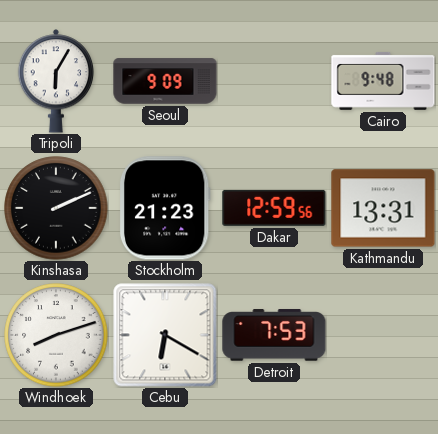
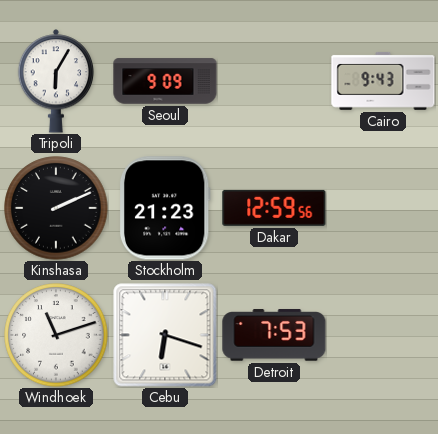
Cairo: 9:48 -> 9:43
Kathmandu: 13:31 -> none
Windhoek: 8:12 -> 11:12
Cebu: 6:20 -> 6:18
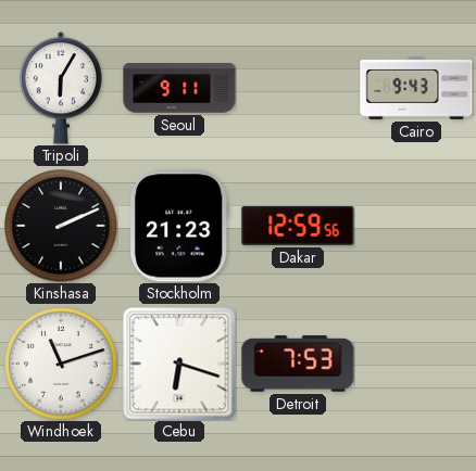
Seoul: 9:09 -> 9:11
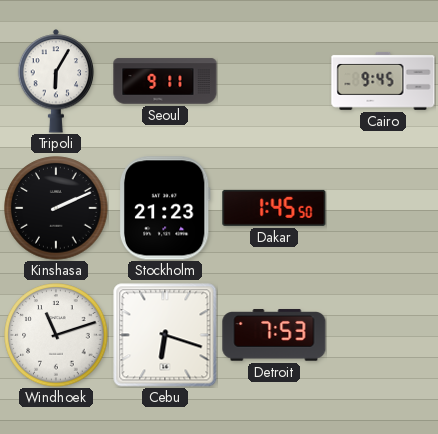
Cairo: 9:43 -> 9:45
Dakar: 12:59 -> 1:45
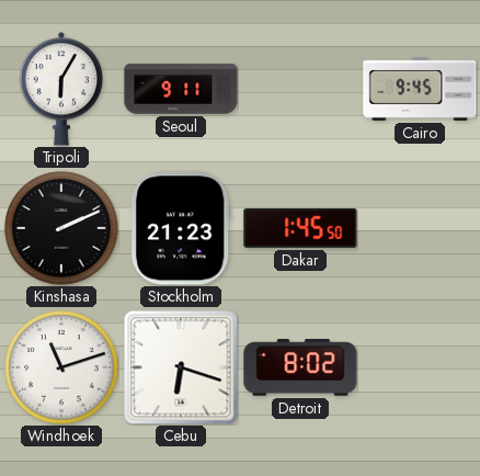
Detroit: 7:53 -> 8:02
